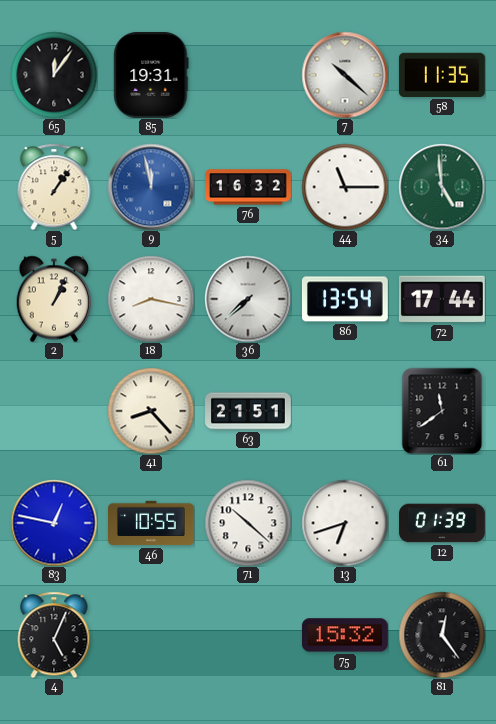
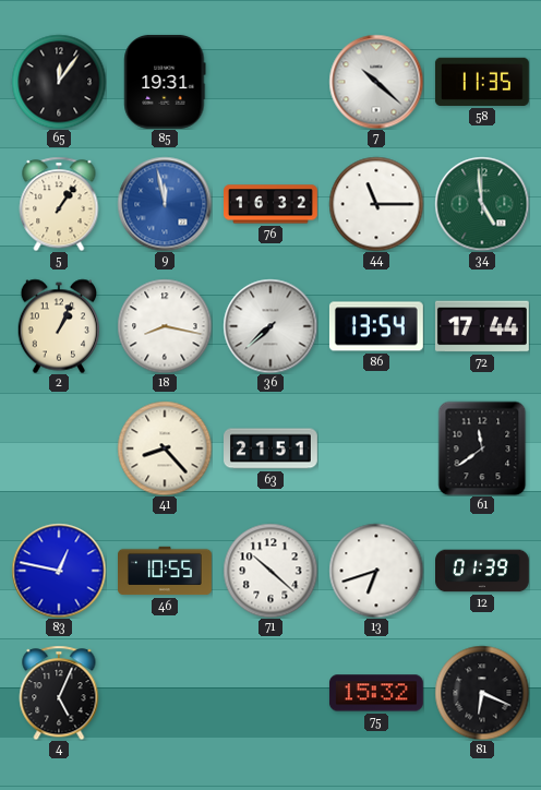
81: 12:24 -> 6:19
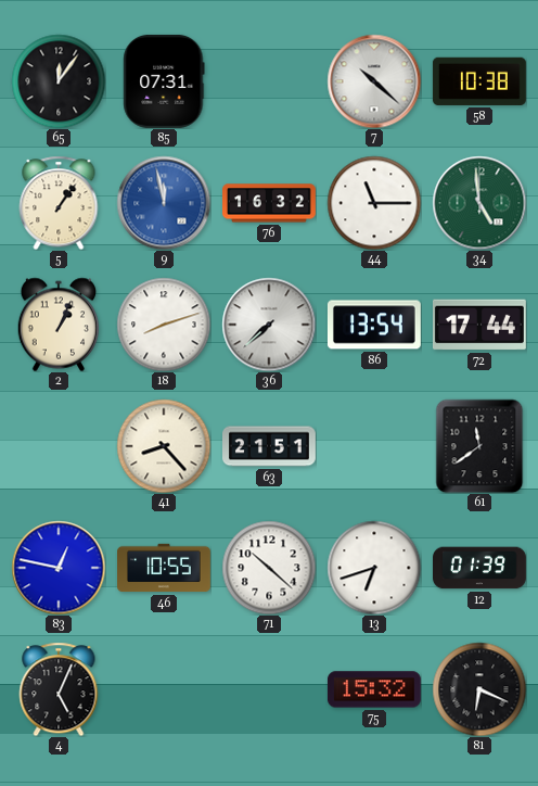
85: 19:31 -> 07:31
58: 11:35 -> 10:38
18: 8:17 -> 8:12
